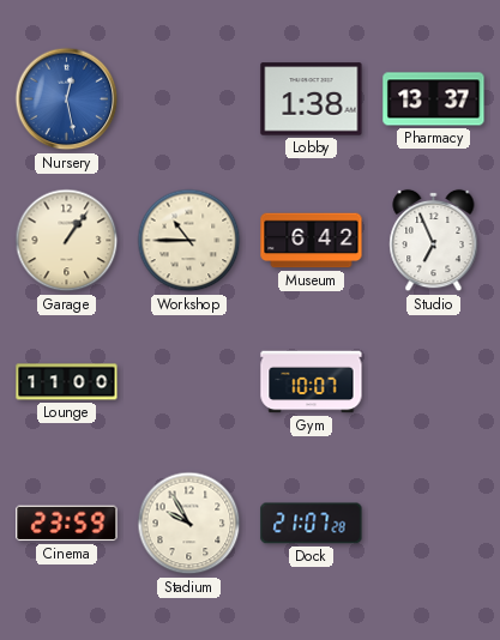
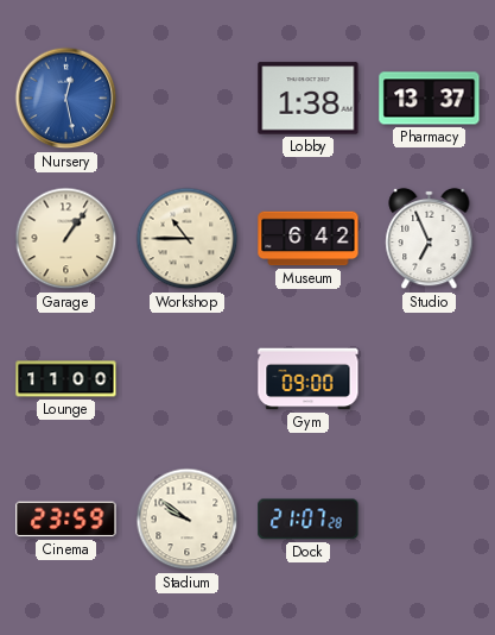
Gym: 10:07 -> 09:00
Stadium: 9:55 -> 9:51
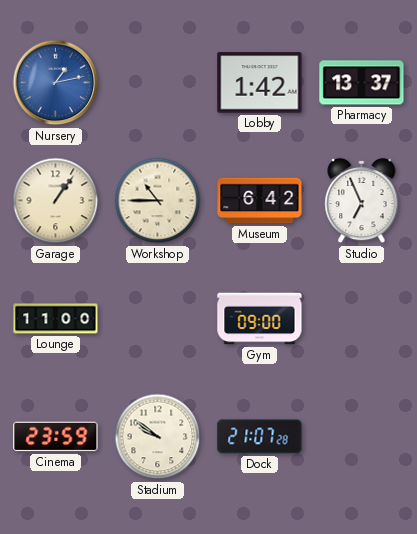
Nursery: 12:28 -> 1:13
Lobby: 1:38 -> 1:42
